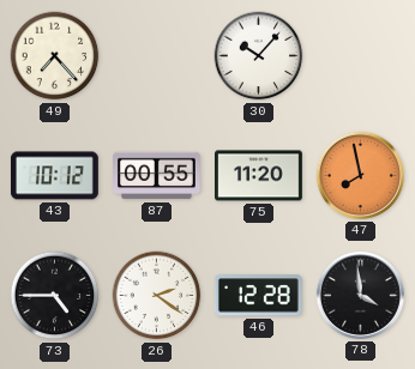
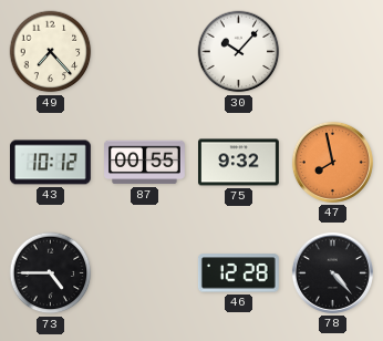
75: 11:20 -> 9:32
26: 2:21 -> none
78: 3:59 -> 4:23
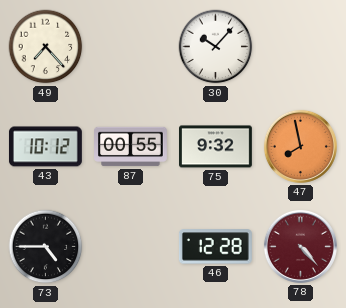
78 dial: black -> burgundy
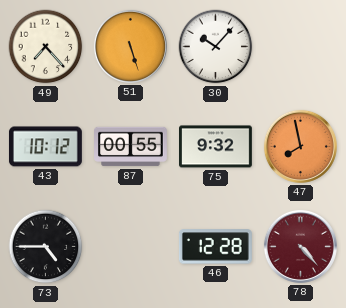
51: none -> 5:27
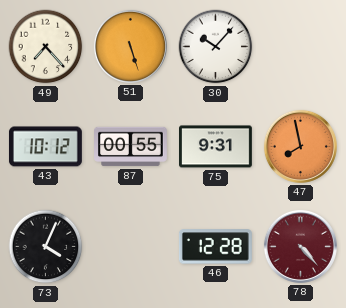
75: 9:32 -> 9:31
73: 4:45 -> 4:04
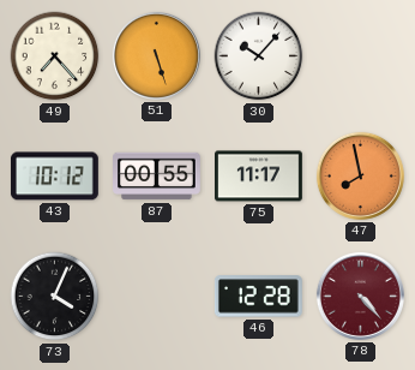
75: 9:31 -> 11:17
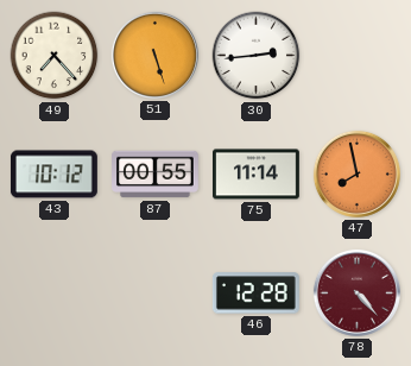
30: 10:07 -> 2:44
75: 11:17 -> 11:14
73: 4:04 -> none
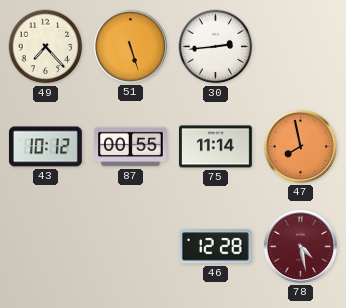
78: 4:23 -> 4:28
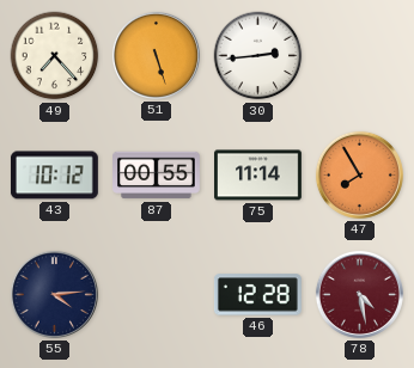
47: 7:58 -> 7:55
55: none -> 4:14
